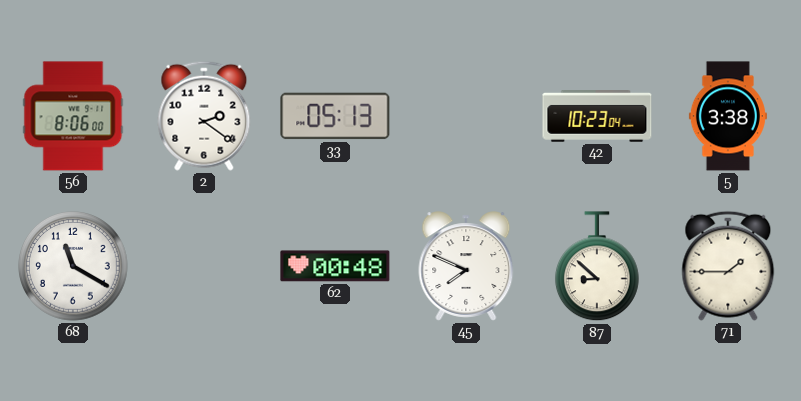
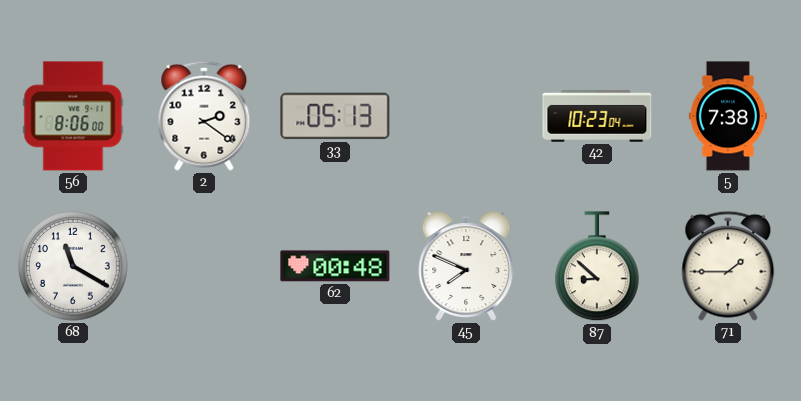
5: 3:38 -> 7:38
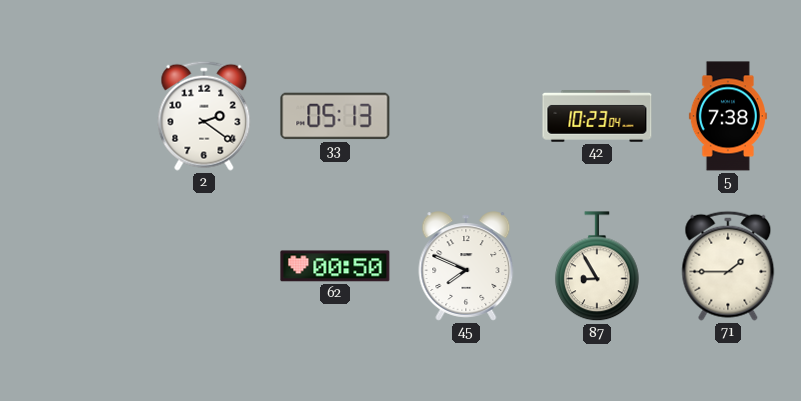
56: 8:06 -> none
68: 11:20 -> none
62: 00:48 -> 00:50
87: 8:52 -> 8:55
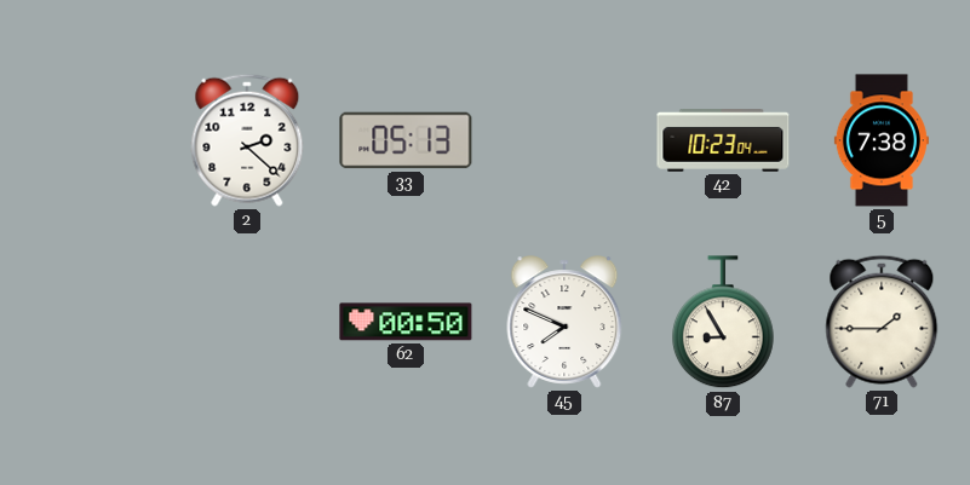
2: 2:21 -> 2:22
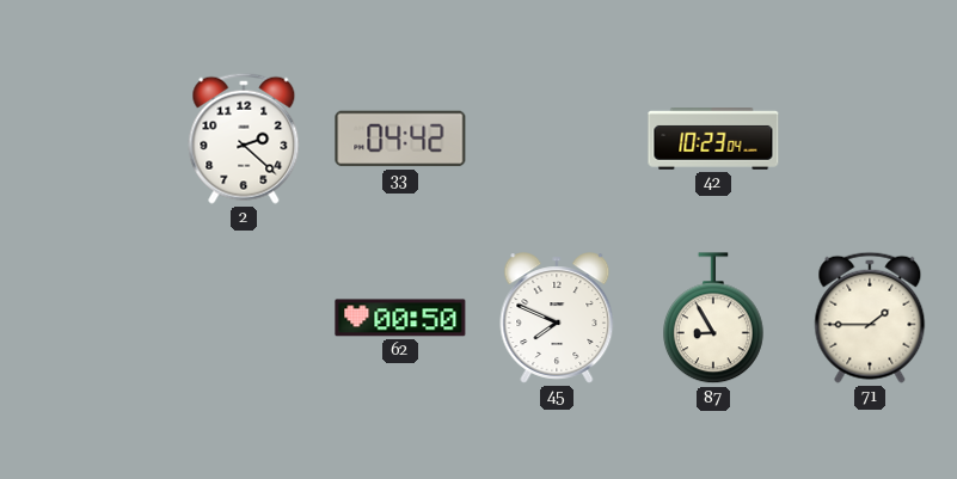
33: 05:13 -> 04:42
5: 7:38 -> none
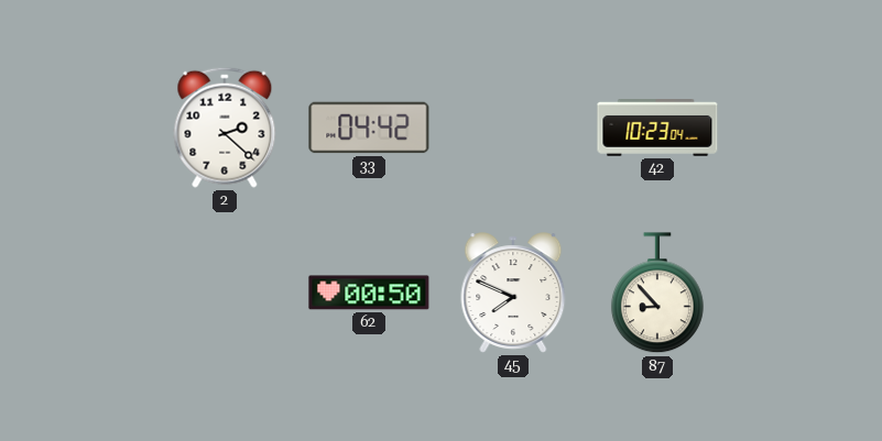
87: 8:55 -> 8:53
71: 1:45 -> none
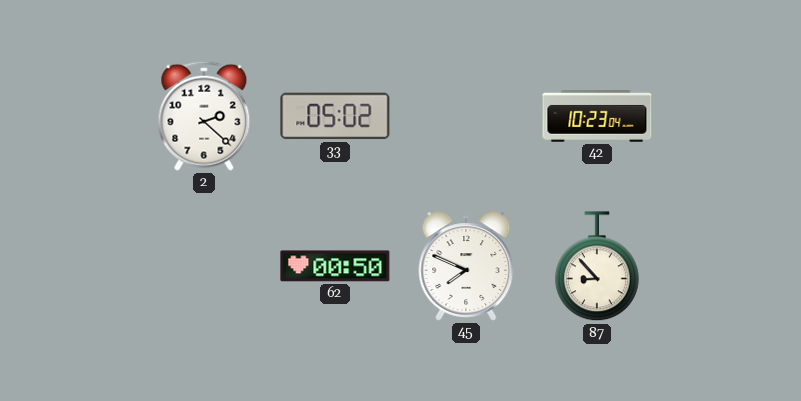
33: 04:42 -> 05:02
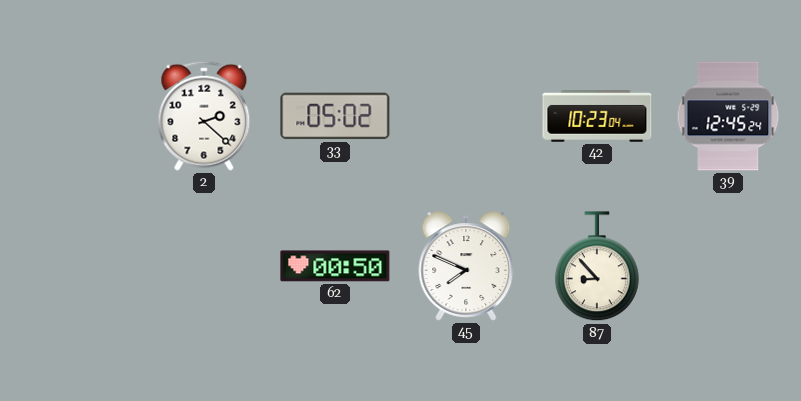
39: none -> 12:45
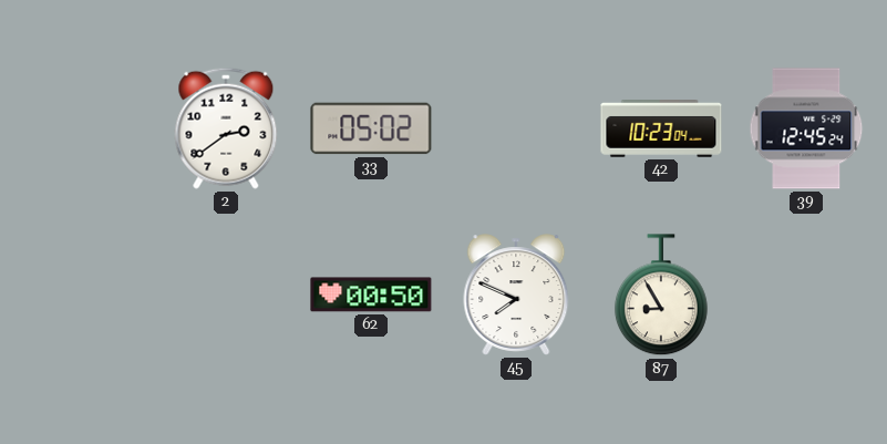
2: 2:22 -> 2:39
87: 8:53 -> 8:55
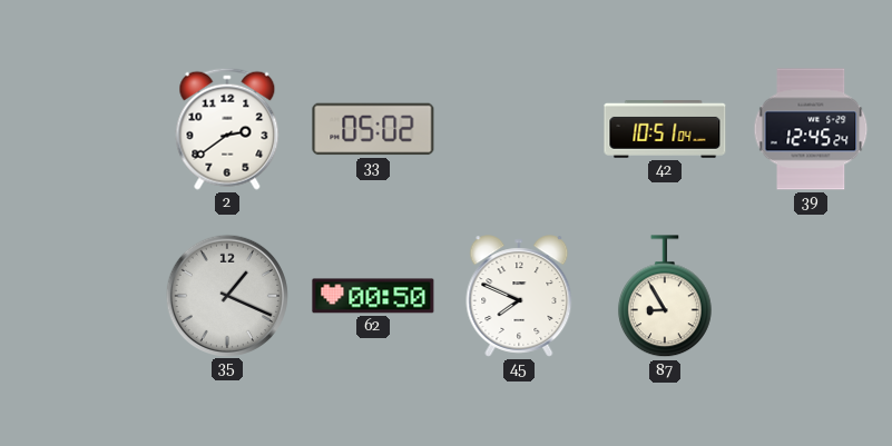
42: 10:23 -> 10:51
35: none -> 1:19
